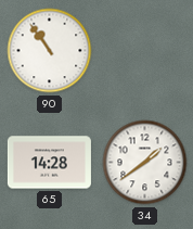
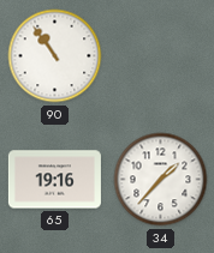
65: 14:28 -> 19:16
34: 1:39 -> 1:37
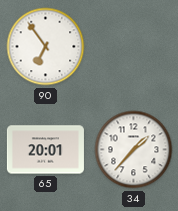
90: 10:54 -> 6:54
65: 19:16 -> 20:01
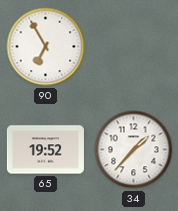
90: 6:54 -> 6:55
65: 20:01 -> 19:52
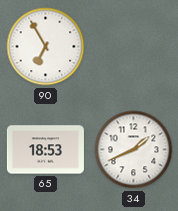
65: 19:52 -> 18:53
34: 1:37 -> 1:41
